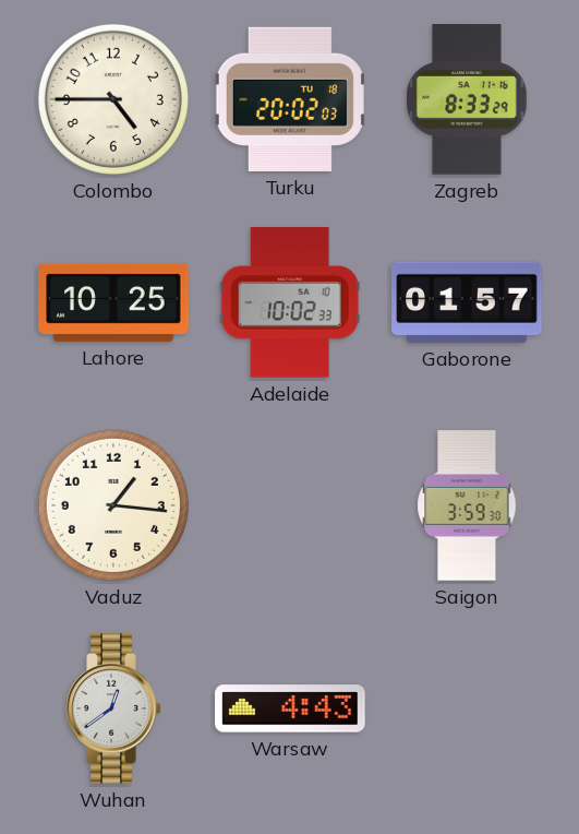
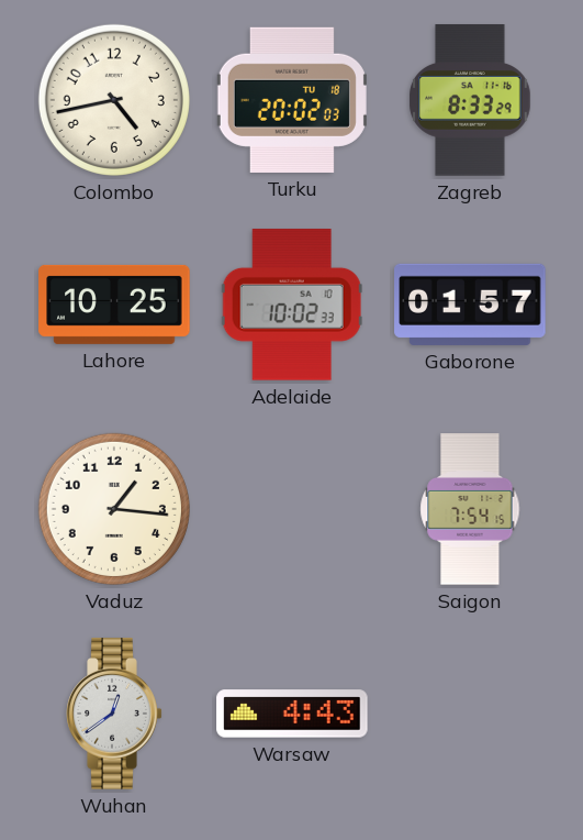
Colombo: 4:45 -> 4:43
Saigon: 3:59 -> 7:54
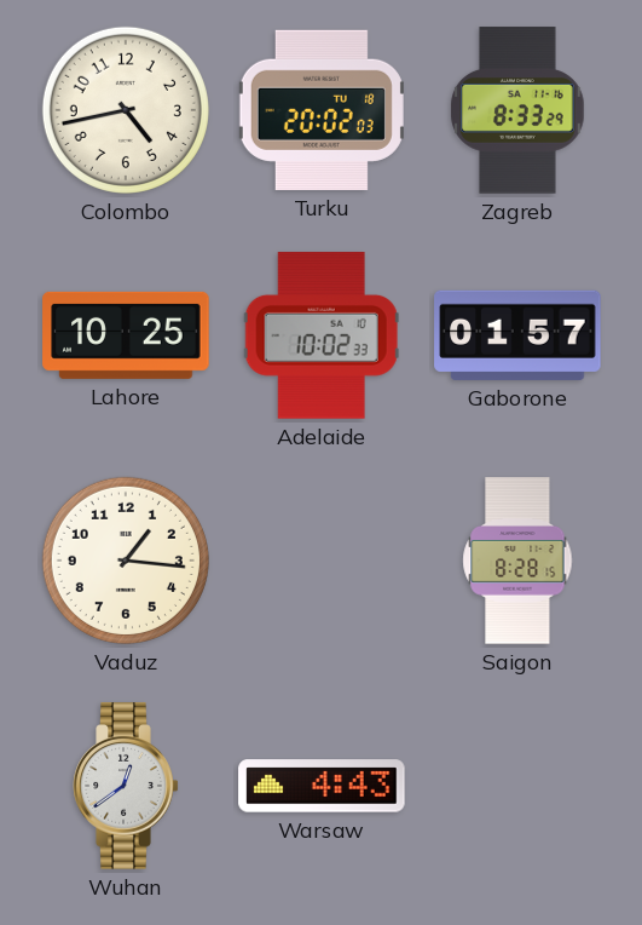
Saigon: 7:54 -> 8:28
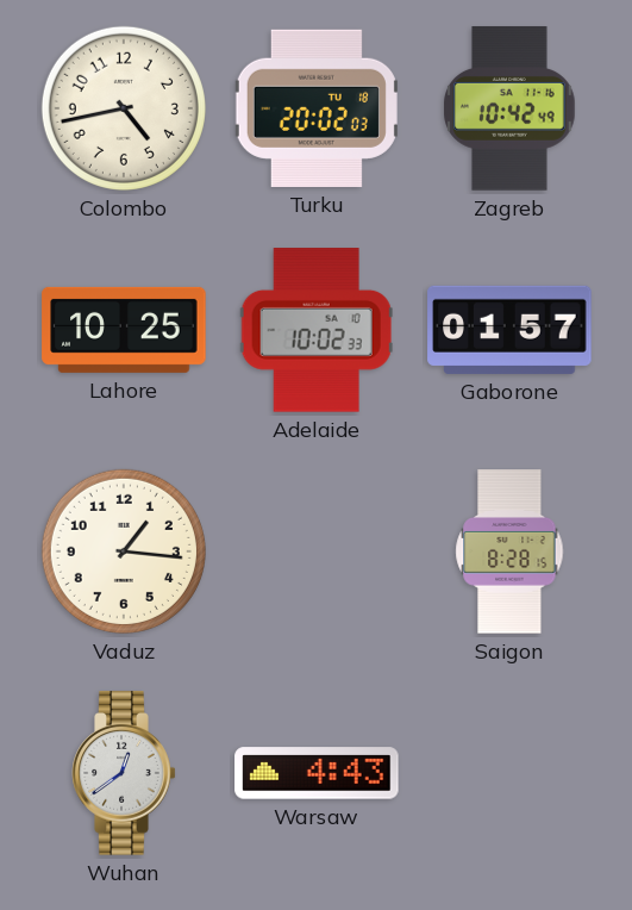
Zagreb: 8:33 -> 10:42
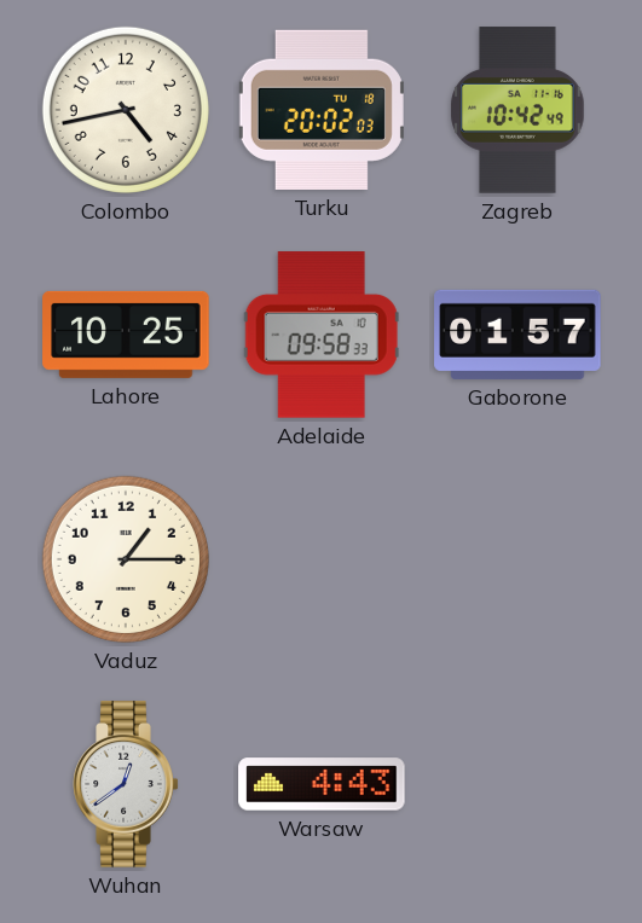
Adelaide: 10:02 -> 09:58
Vaduz: 1:16 -> 1:15
Saigon: 8:28 -> none
